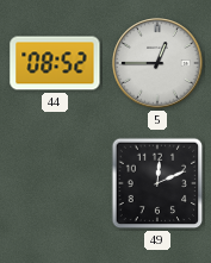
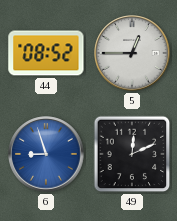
6: none -> 8:57
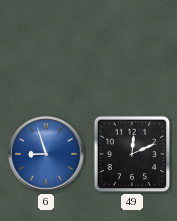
44: 08:52 -> none
5: 12:45 -> none
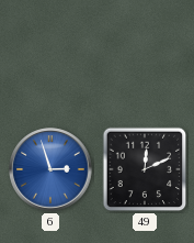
6: 8:57 -> 2:57
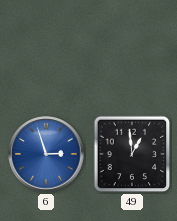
49: 12:11 -> 12:59
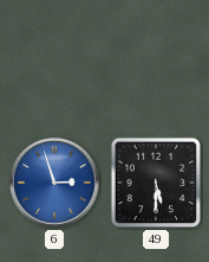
49: 12:59 -> 5:30
